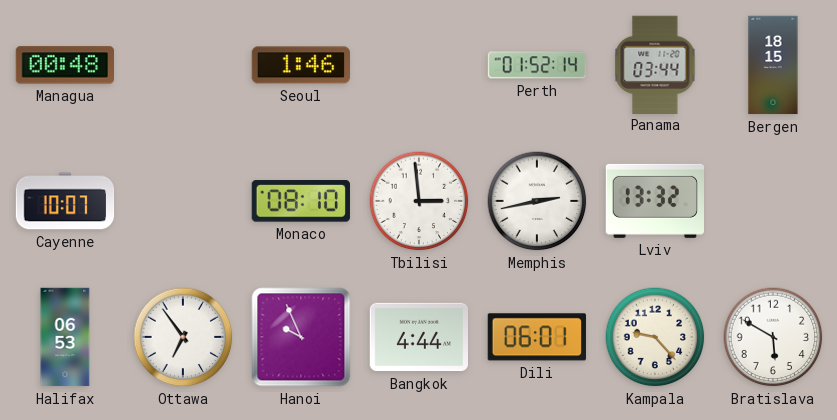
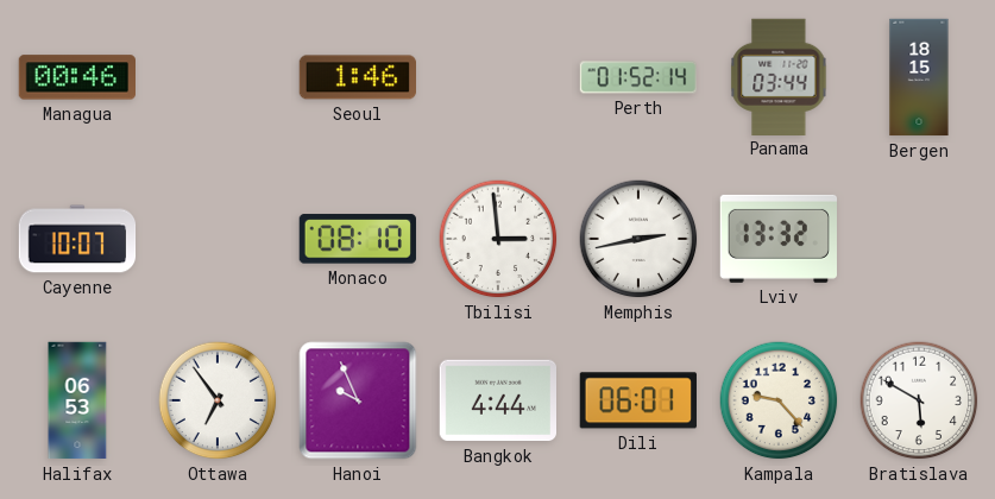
Managua: 00:48 -> 00:46
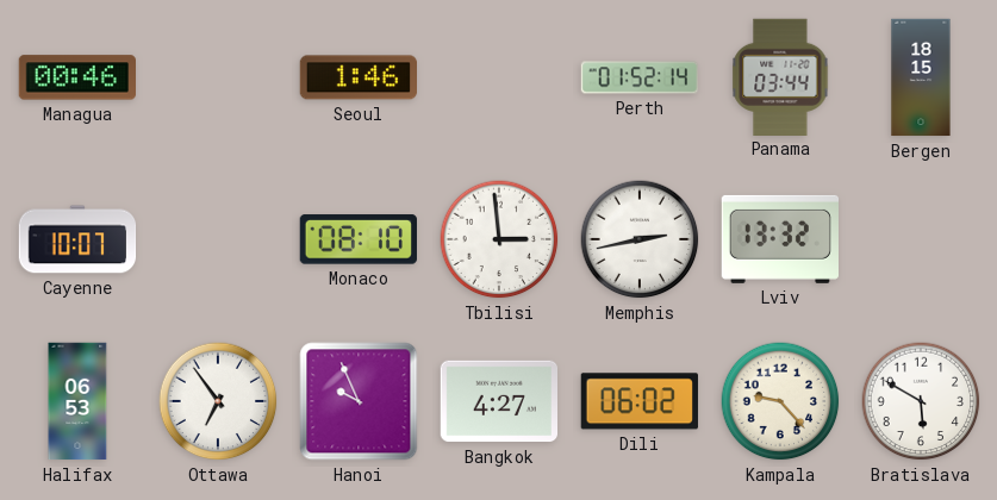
Bangkok: 4:44 -> 4:27
Dili: 06:01 -> 06:02
